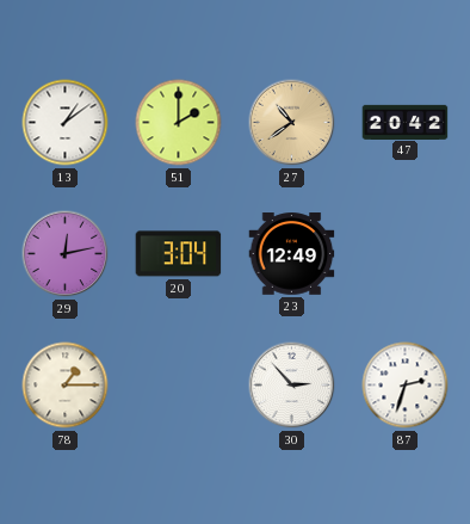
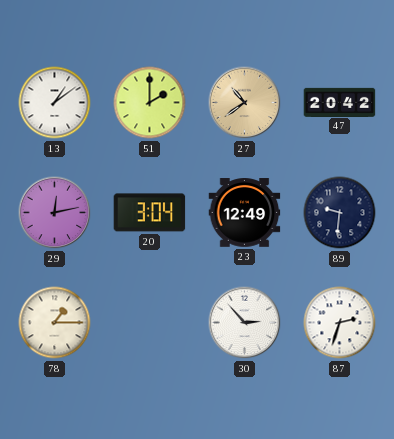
89: none -> 9:31
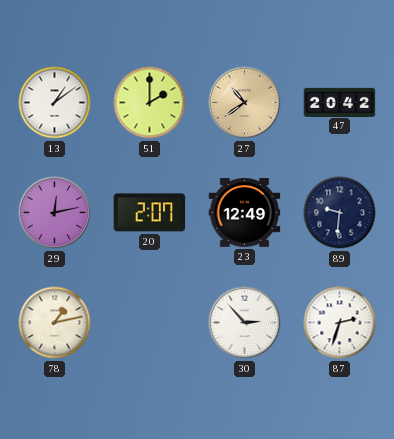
20: 3:04 -> 2:07
78: 1:15 -> 1:13
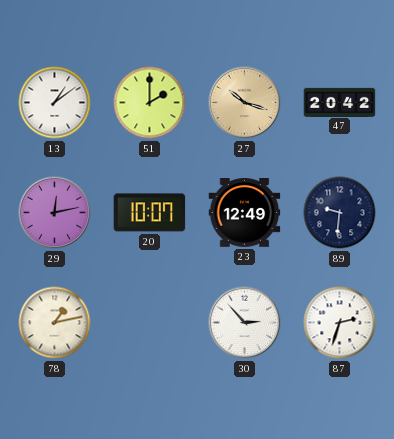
27: 10:39 -> 10:18
20: 2:07 -> 10:07
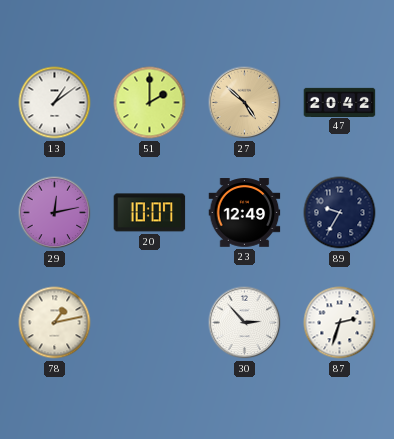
27: 10:18 -> 4:52
89: 9:31 -> 9:35
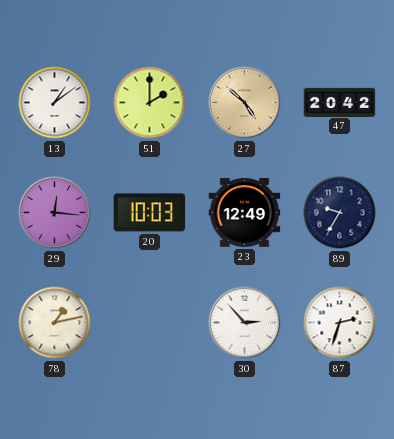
29: 12:13 -> 12:16
20: 10:07 -> 10:03
